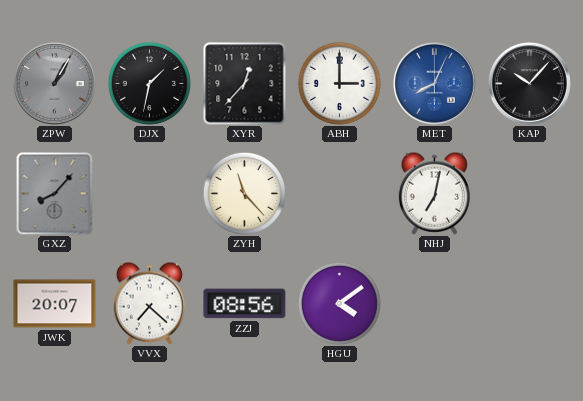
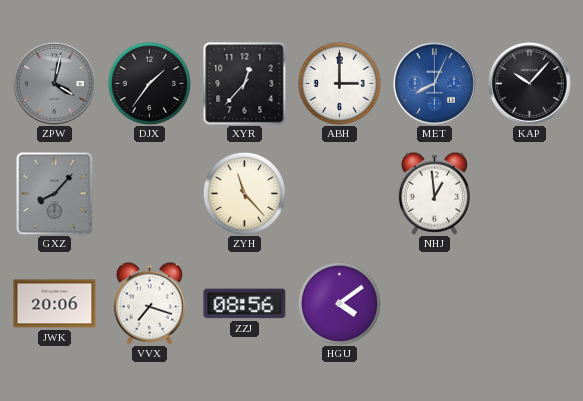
ZPW: 1:05 -> 4:02
DJX: 1:32 -> 1:36
NHJ: 7:02 -> 12:59
JWK: 20:07 -> 20:06
VVX: 7:22 -> 7:18
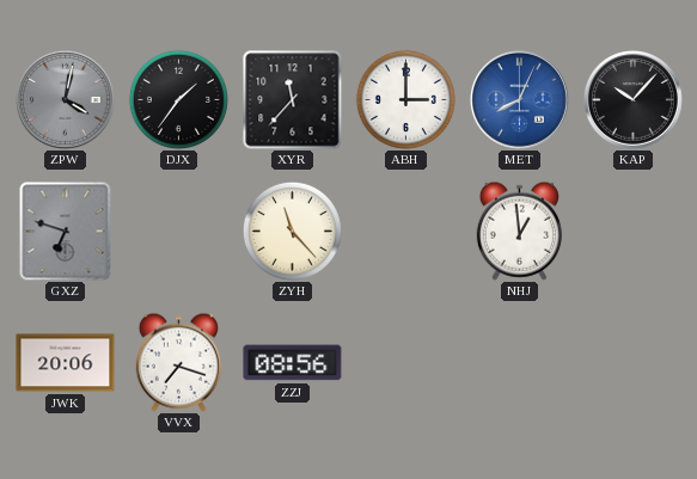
XYR: 12:37 -> 11:37
GXZ: 8:07 -> 6:48
HGU: 4:09 -> none
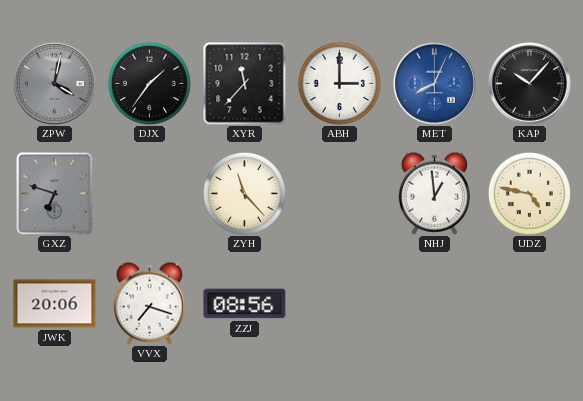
UDZ: none -> 4:47
